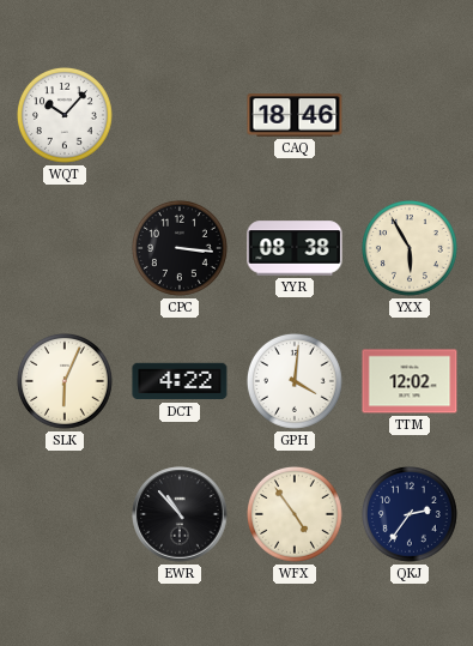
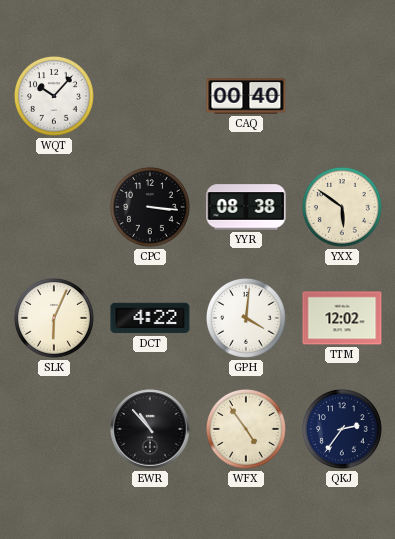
CAQ: 18:46 -> 00:40
YXX: 5:55 -> 5:51
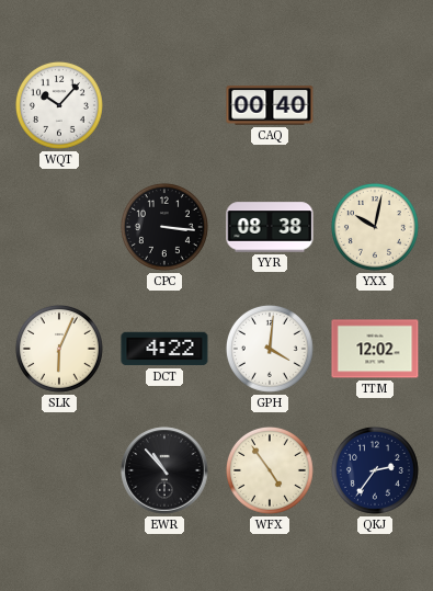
YXX: 5:51 -> 10:02
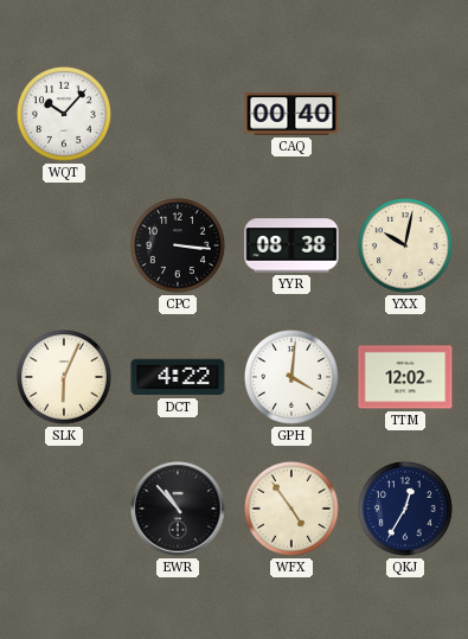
QKJ: 2:36 -> 12:35
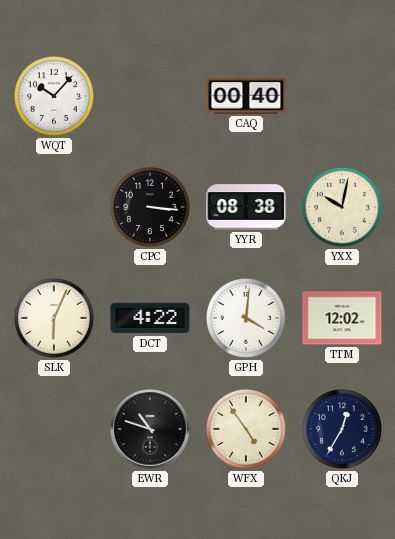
EWR: 10:53 -> 10:48
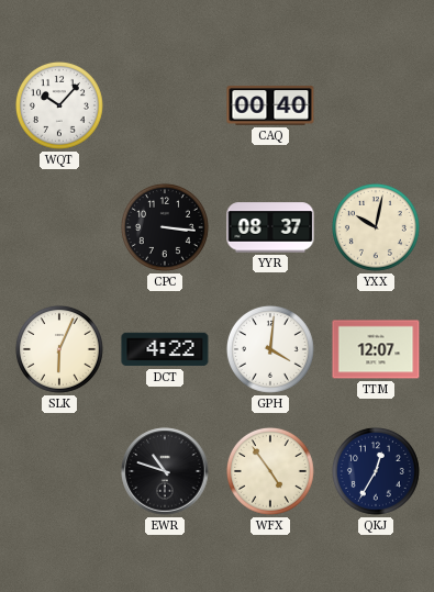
YYR: 08:38 -> 08:37
TTM: 12:02 -> 12:07
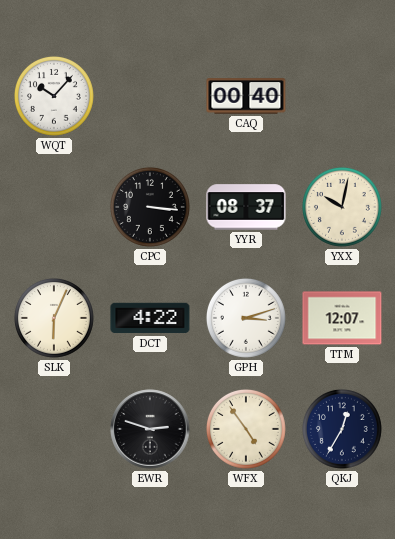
GPH: 4:01 -> 3:12
EWR: 10:48 -> 2:48
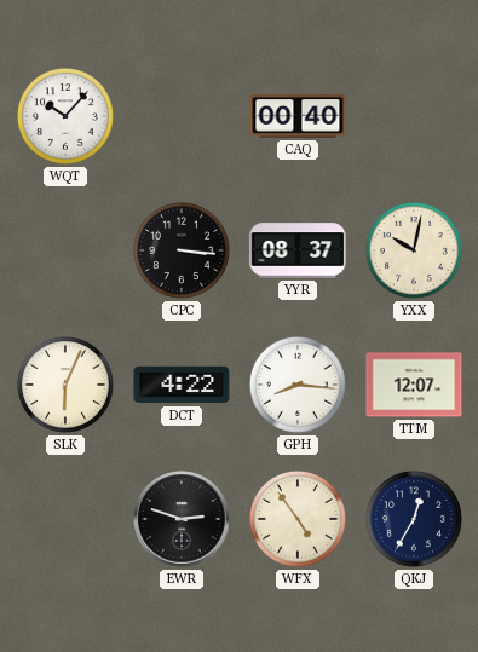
GPH: 3:12 -> 8:16
